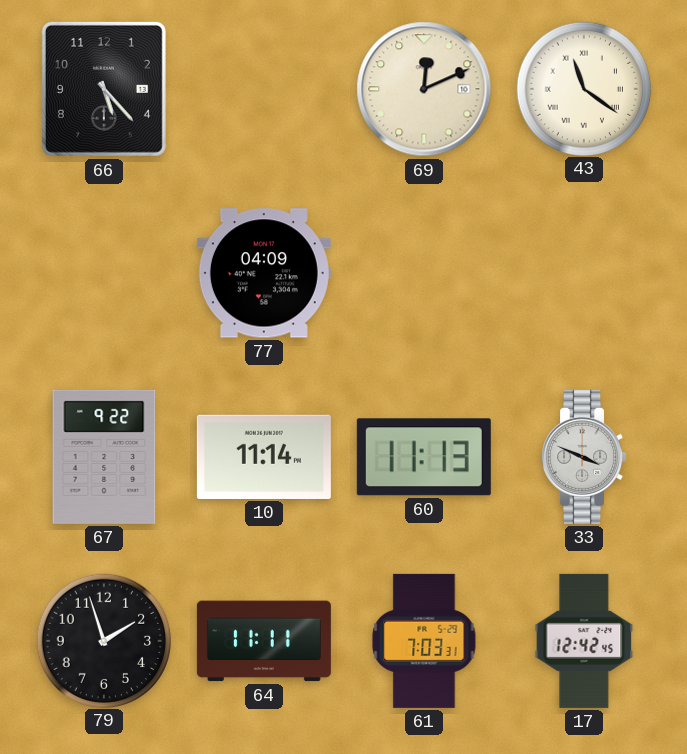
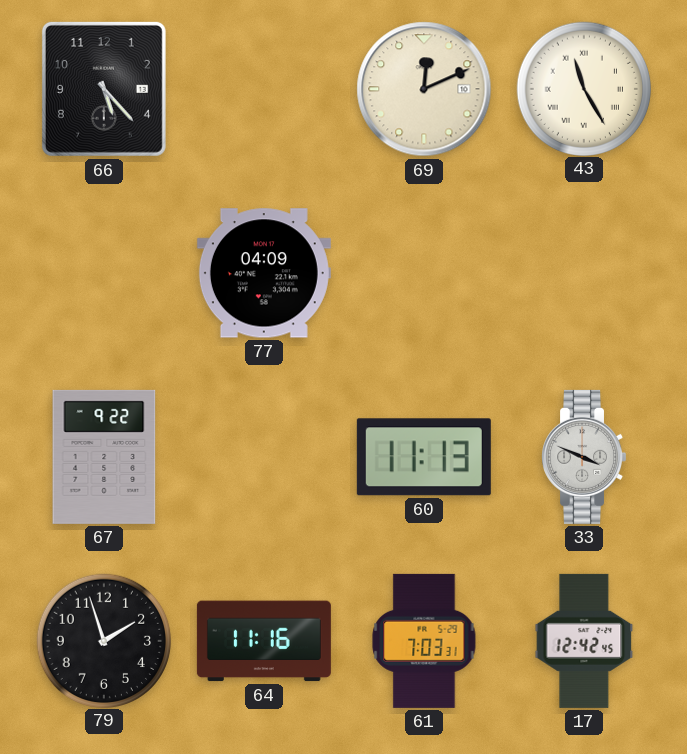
43: 11:21 -> 11:25
10: 11:14 -> none
64: 11:11 -> 11:16
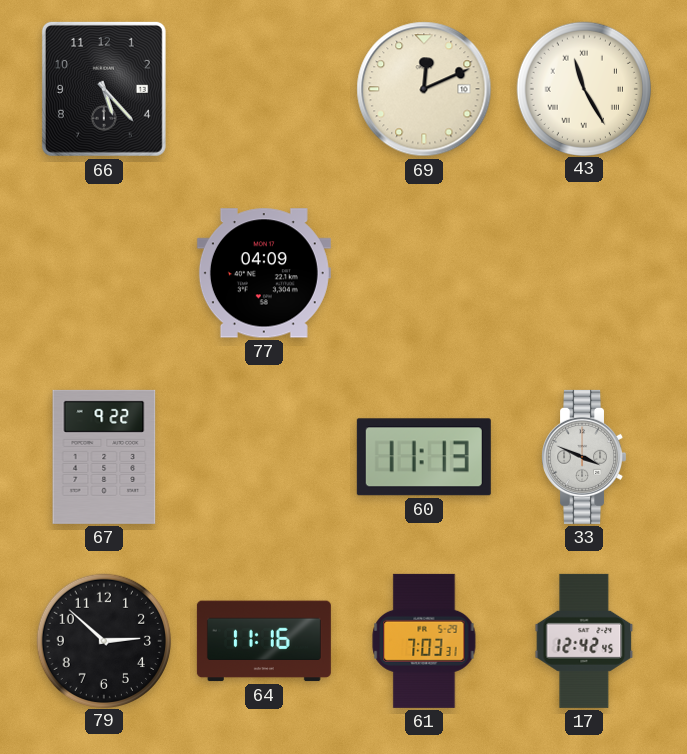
79: 1:57 -> 2:52
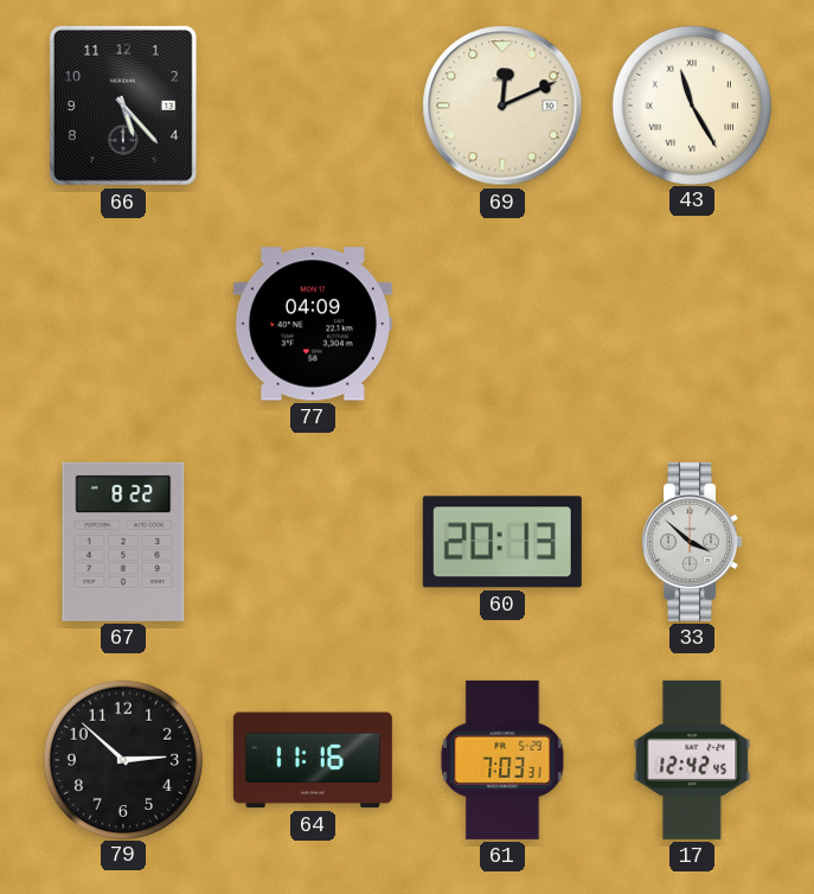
67: 9:22 -> 8:22
60: 11:13 -> 20:13
33: 3:49 -> 3:52
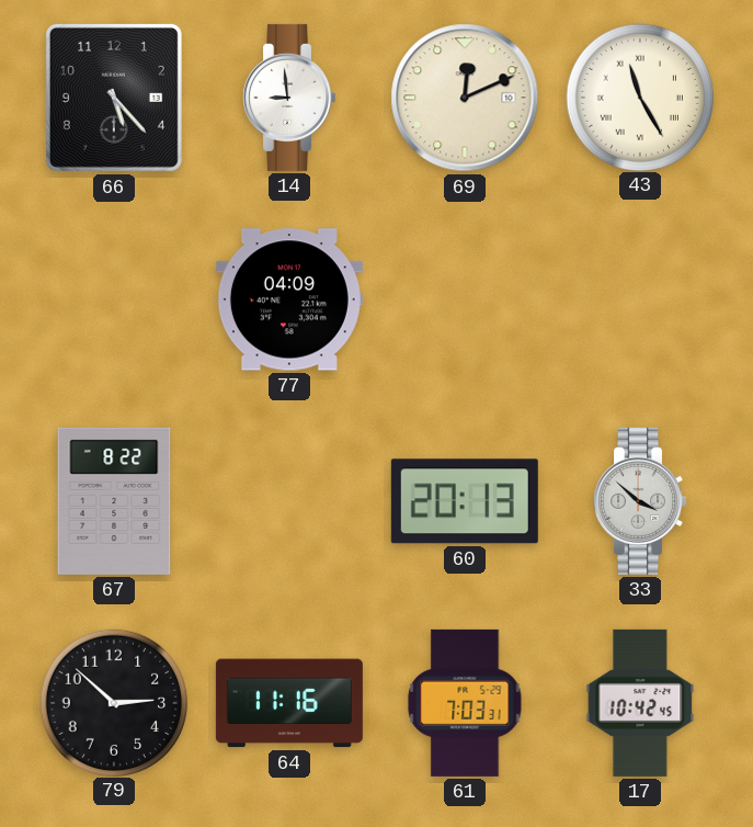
14: none -> 8:59
17: 12:42 -> 10:42
